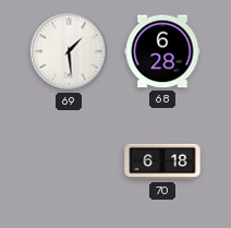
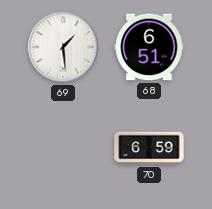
68: 6:28 -> 6:51
70: 6:18 -> 6:59
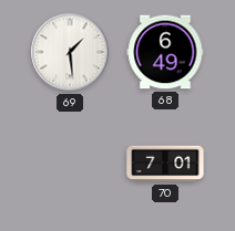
68: 6:51 -> 6:49
70: 6:59 -> 7:01
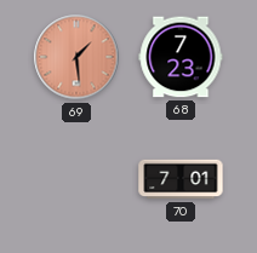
69 dial: white -> salmon
68: 6:49 -> 7:23
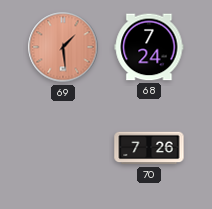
68: 7:23 -> 7:24
70: 7:01 -> 7:26
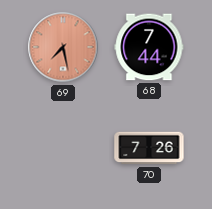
69: 1:29 -> 7:28
68: 7:24 -> 7:44
